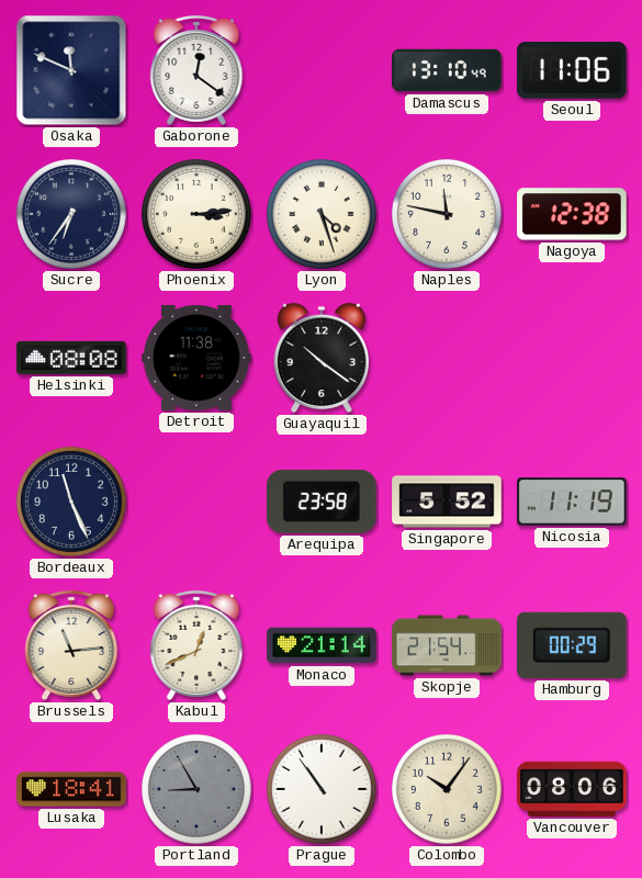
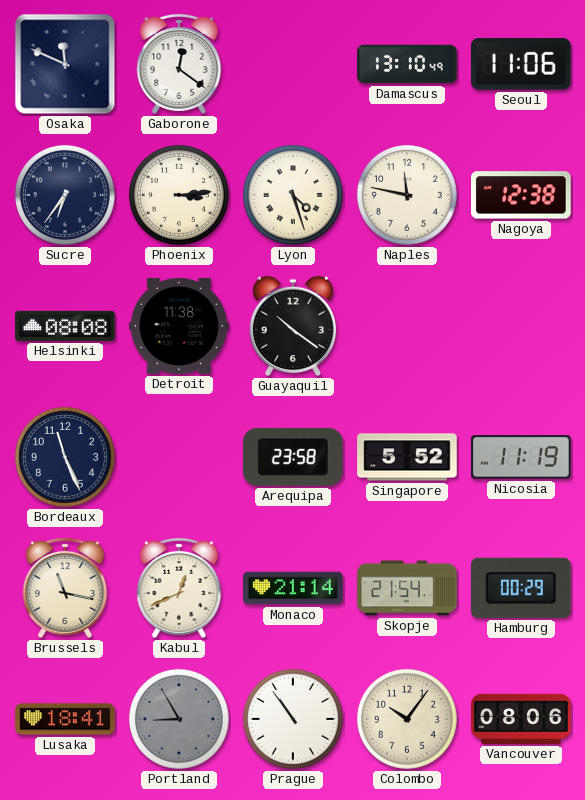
Brussels: 11:14 -> 11:17
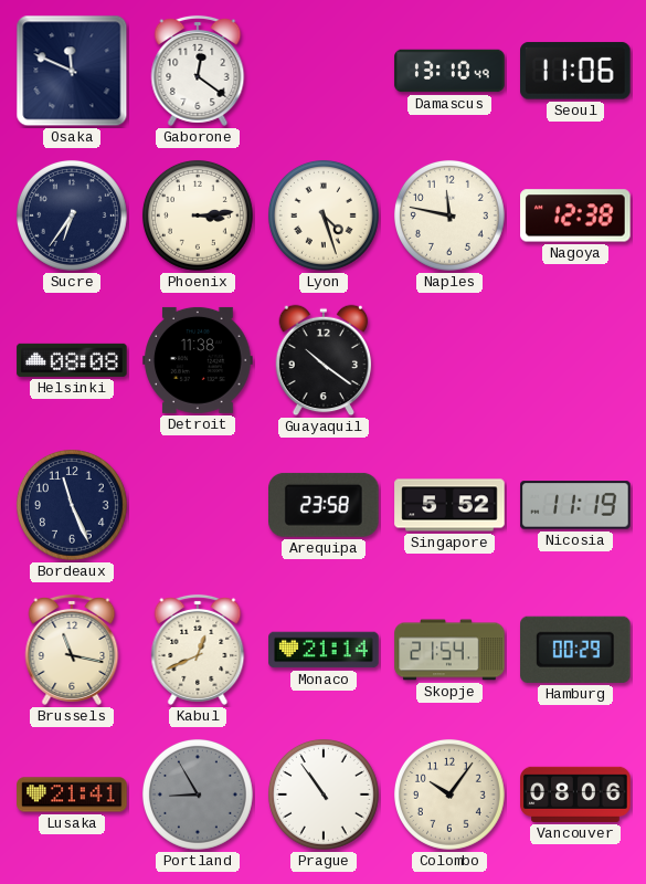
Lusaka: 18:41 -> 21:41
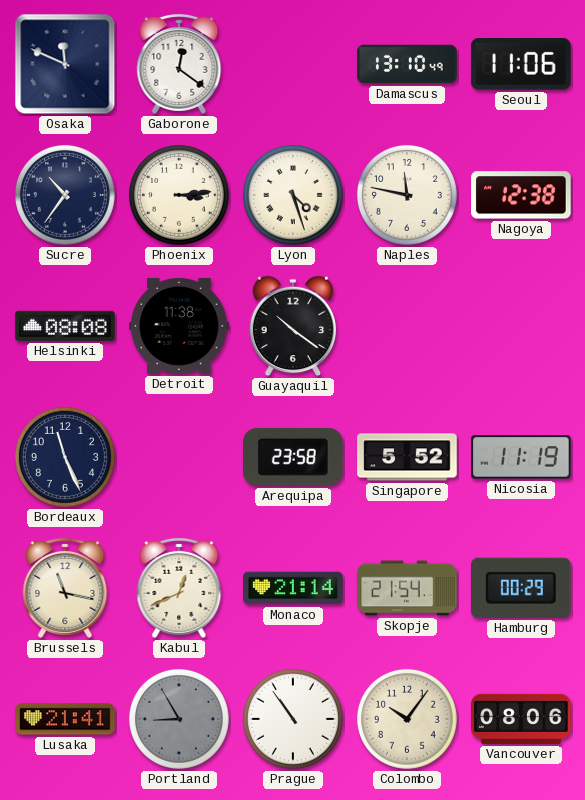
Sucre: 6:36 -> 10:36
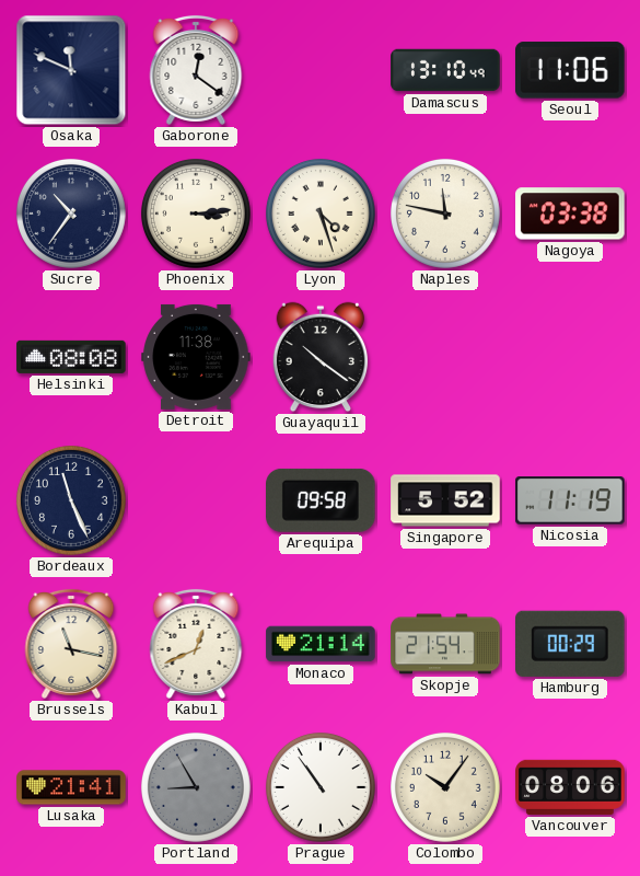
Nagoya: 12:38 -> 03:38
Arequipa: 23:58 -> 09:58
